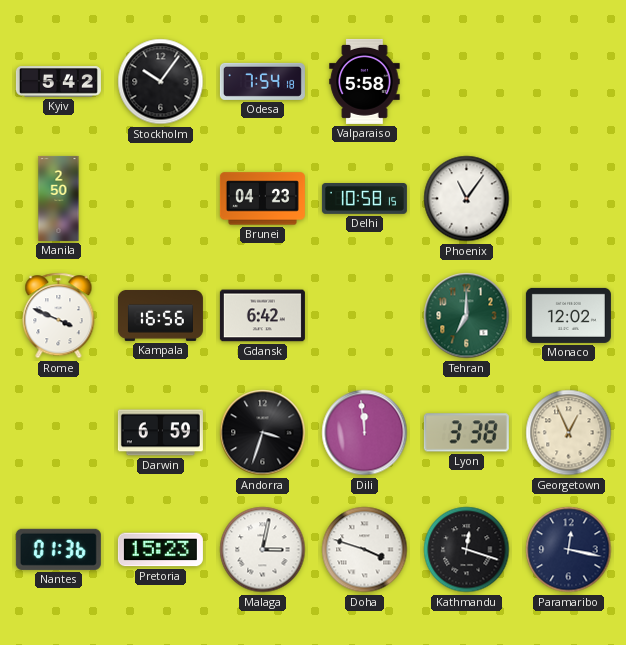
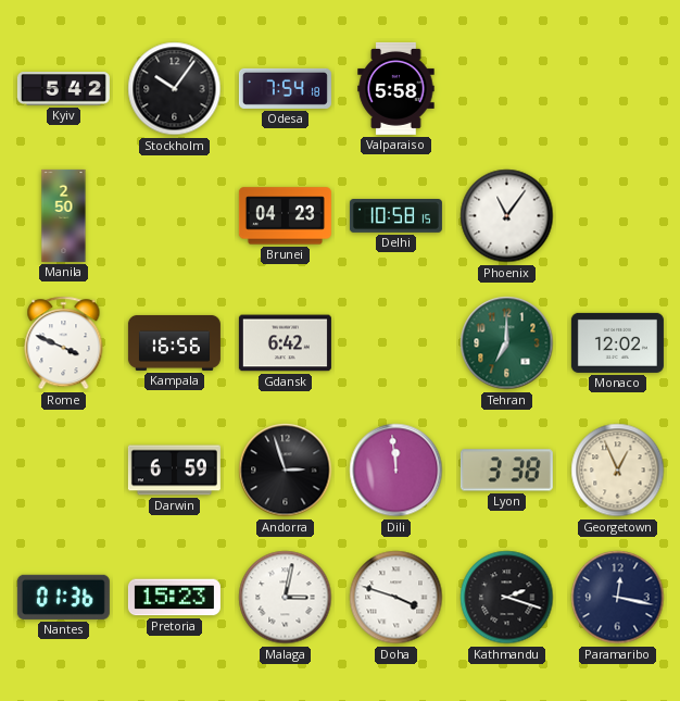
Andorra: 3:33 -> 2:57
Kathmandu: 12:18 -> 2:18
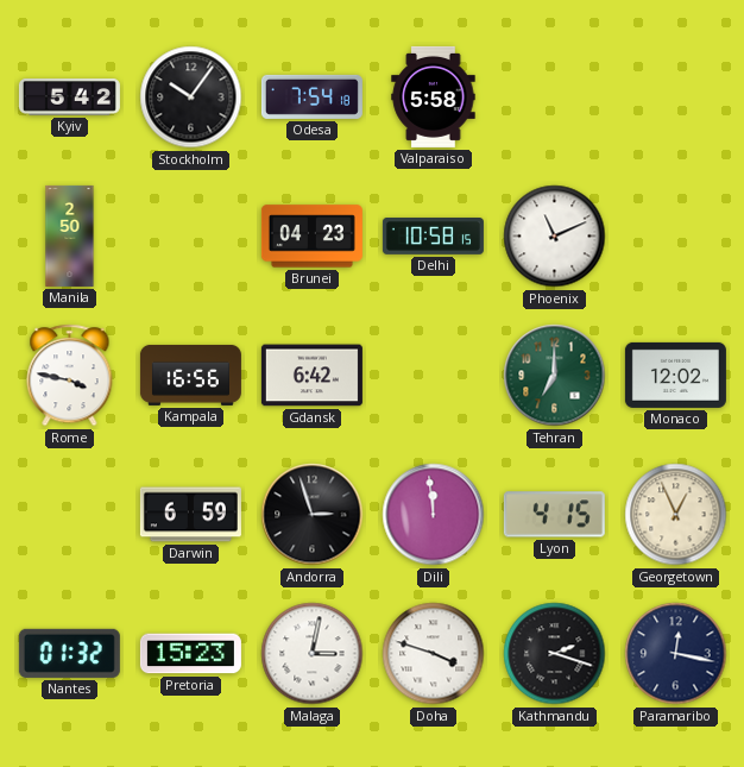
Phoenix: 11:06 -> 11:11
Rome: 3:49 -> 3:47
Lyon: 3:38 -> 4:15
Nantes: 01:36 -> 01:32
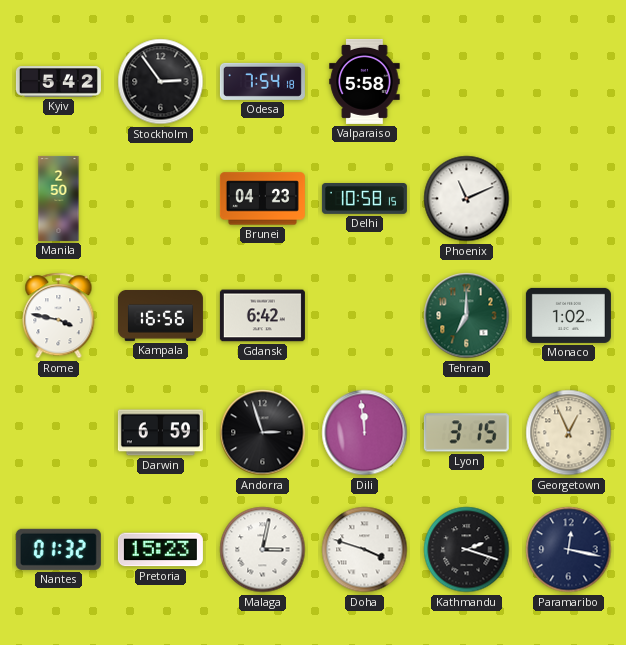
Stockholm: 10:06 -> 2:54
Monaco: 12:02 -> 1:02
Lyon: 4:15 -> 3:15
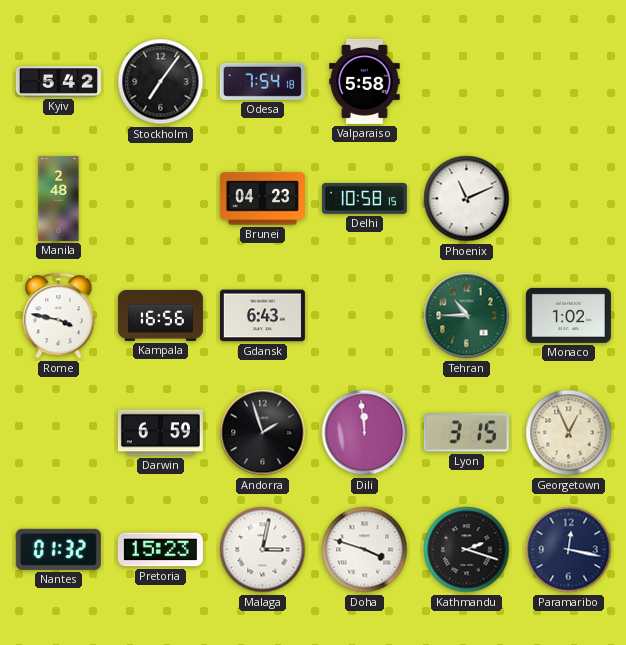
Stockholm: 2:54 -> 7:06
Manila: 2:50 -> 2:48
Gdansk: 6:42 -> 6:43
Tehran: 7:00 -> 10:45
Andorra: 2:57 -> 1:57
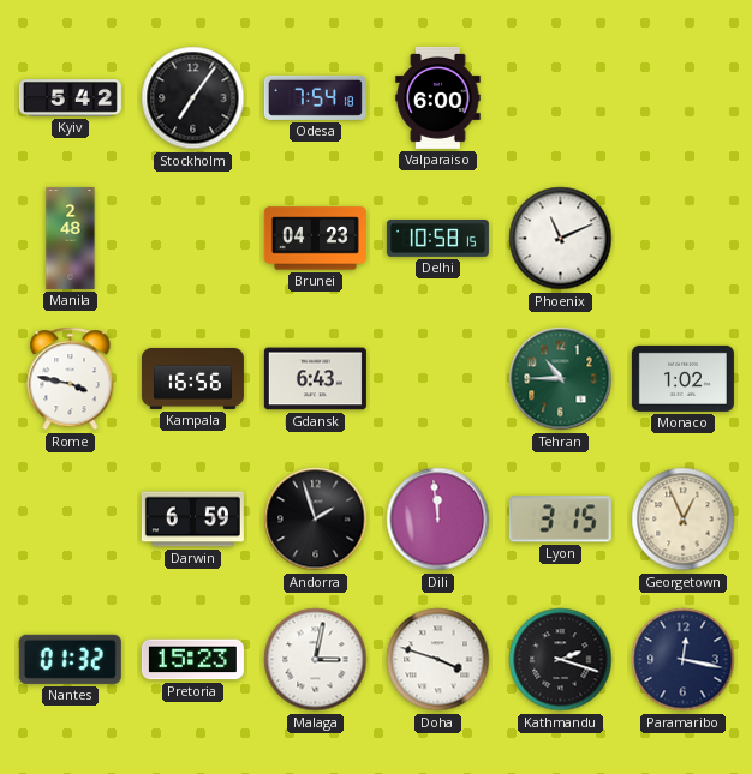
Valparaiso: 5:58 -> 6:00
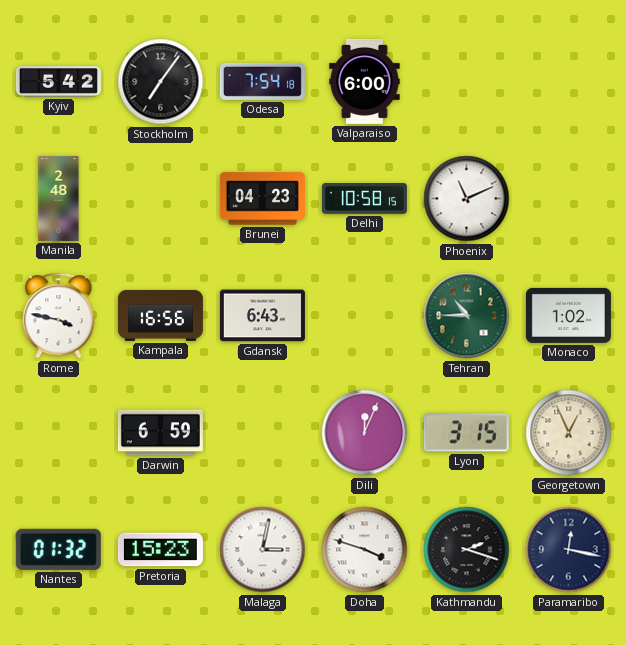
Andorra: 1:57 -> none
Dili: 11:59 -> 12:04
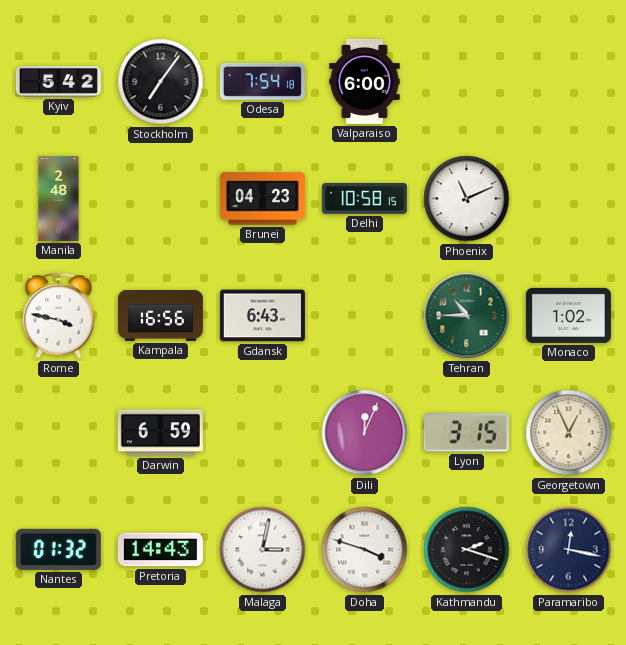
Pretoria: 15:23 -> 14:43
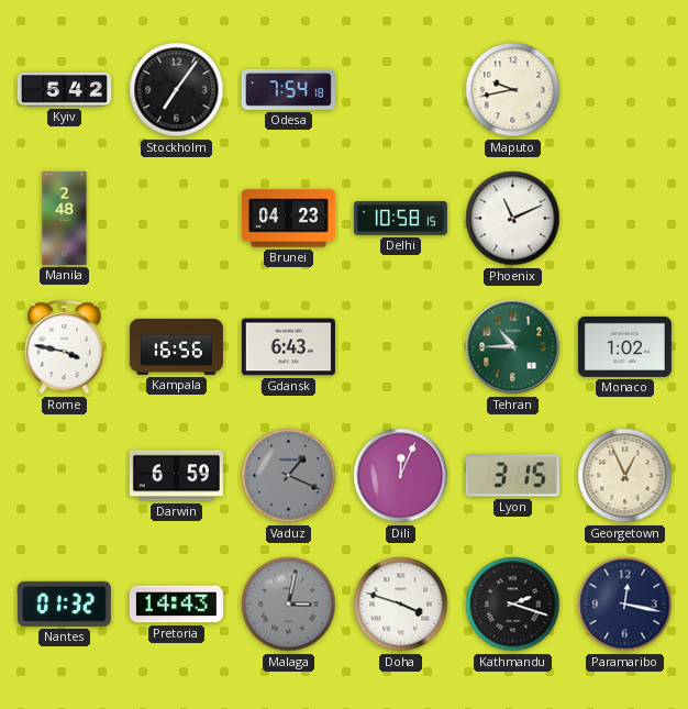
Valparaiso: 6:00 -> none
Maputo: none -> 9:43
Vaduz: none -> 1:19
Malaga dial: white -> grey
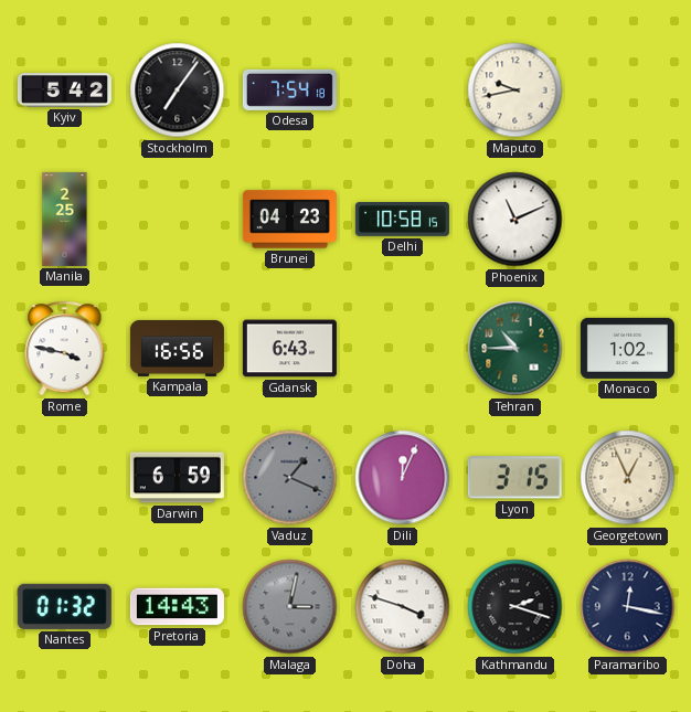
Manila: 2:48 -> 2:25
